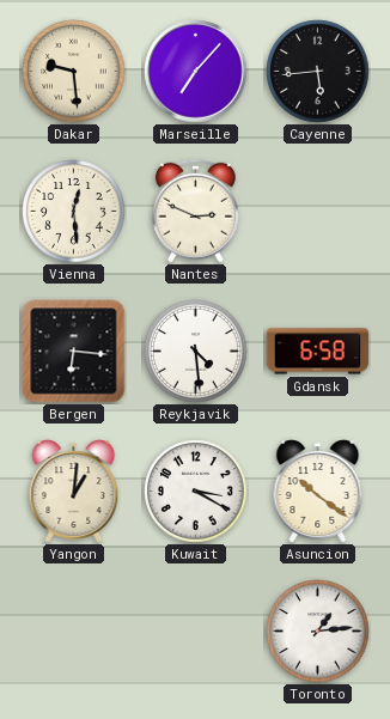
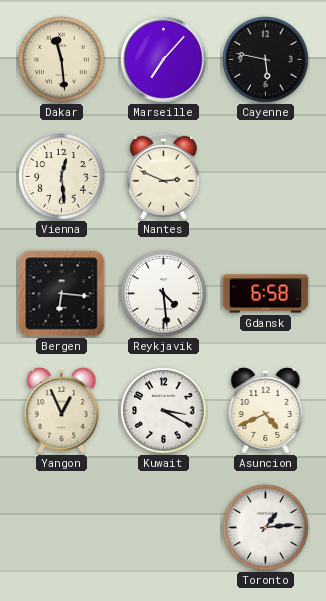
Dakar: 9:29 -> 11:29
Cayenne: 5:44 -> 5:47
Yangon: 1:01 -> 12:56
Asuncion: 10:21 -> 4:41
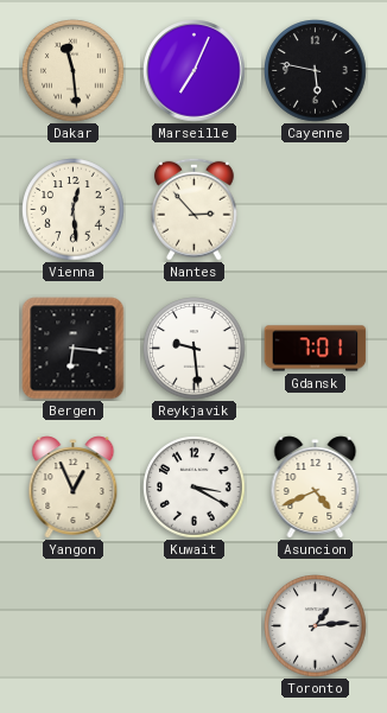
Marseille: 7:07 -> 7:04
Nantes: 2:49 -> 2:53
Reykjavik: 4:29 -> 9:29
Gdansk: 6:58 -> 7:01
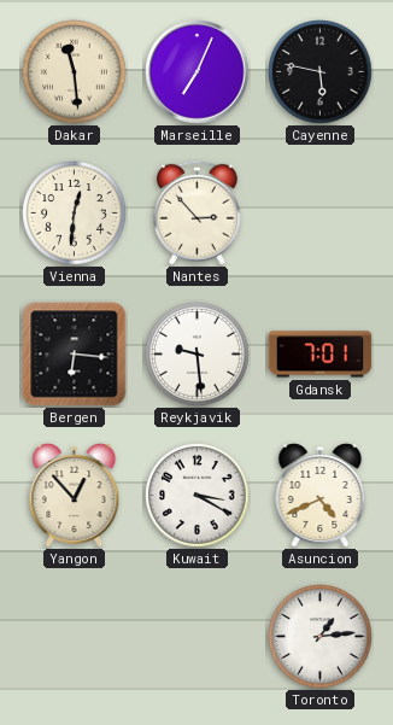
Vienna: 12:29 -> 12:31
Yangon: 12:56 -> 12:53
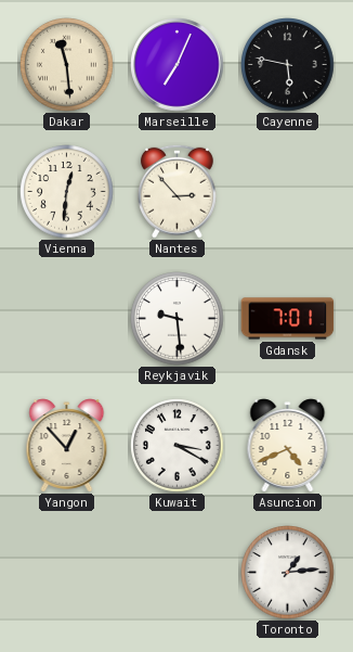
Bergen: 6:16 -> none
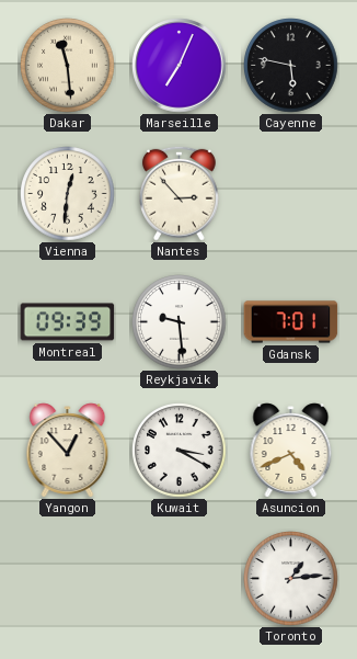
Montreal: none -> 09:39
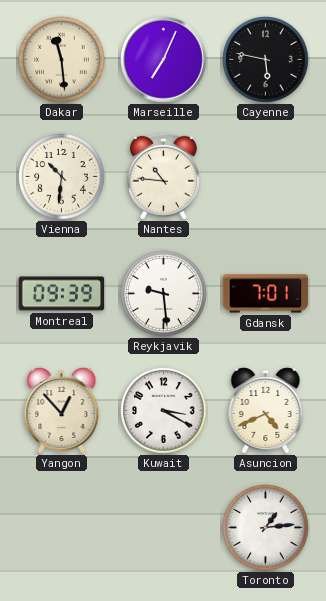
Vienna: 12:31 -> 10:31
Nantes: 2:53 -> 10:46
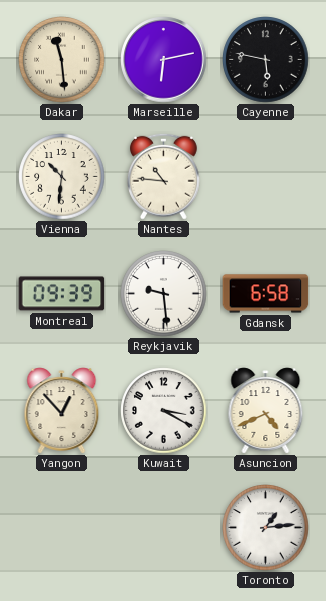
Marseille: 7:04 -> 6:13
Gdansk: 7:01 -> 6:58
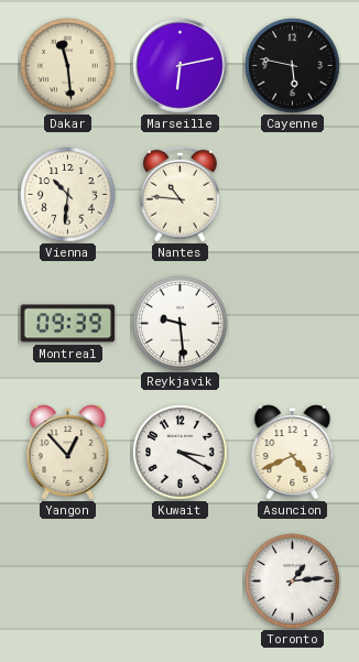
Gdansk: 6:58 -> none
